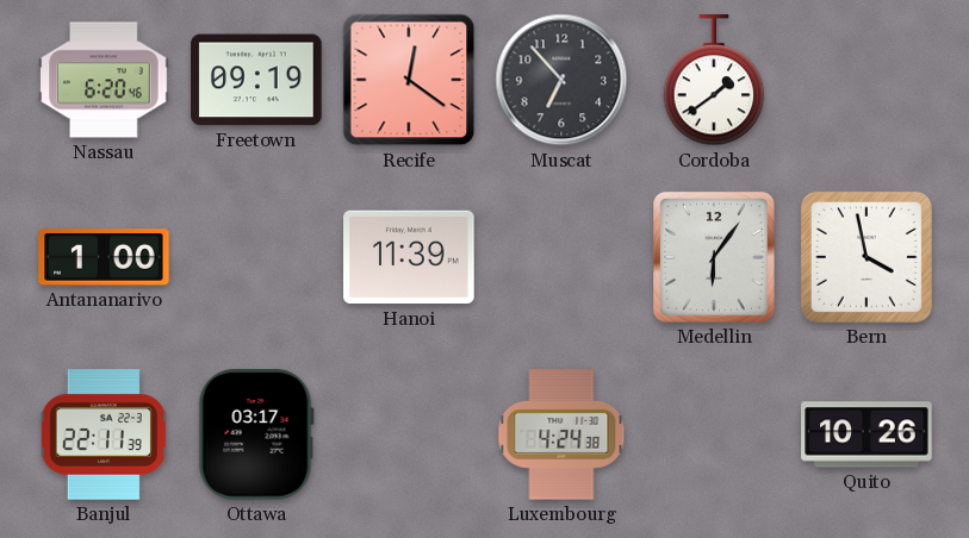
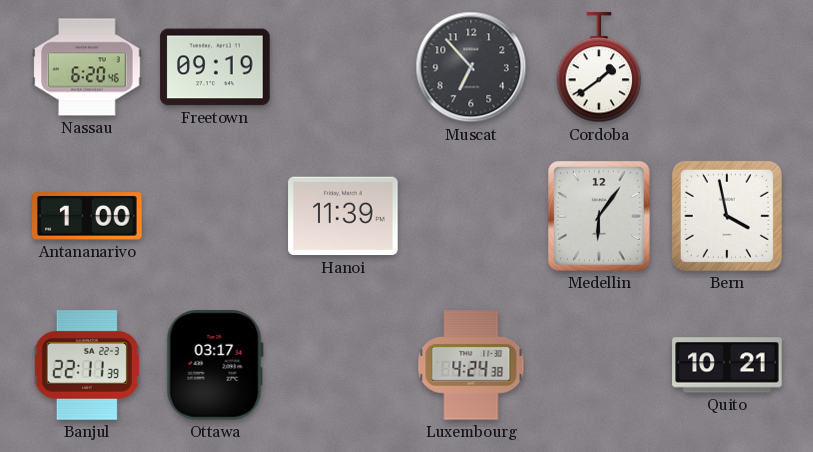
Recife: 12:21 -> none
Quito: 10:26 -> 10:21
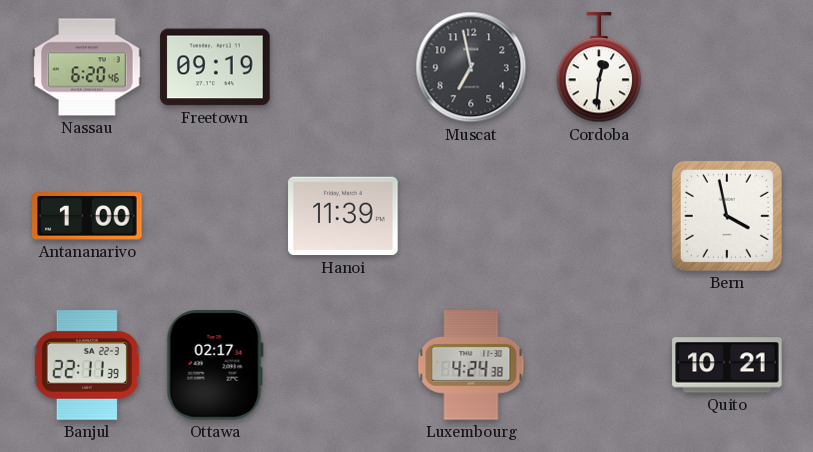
Muscat: 6:53 -> 6:58
Cordoba: 1:39 -> 12:31
Medellin: 6:06 -> none
Ottawa: 03:17 -> 02:17
